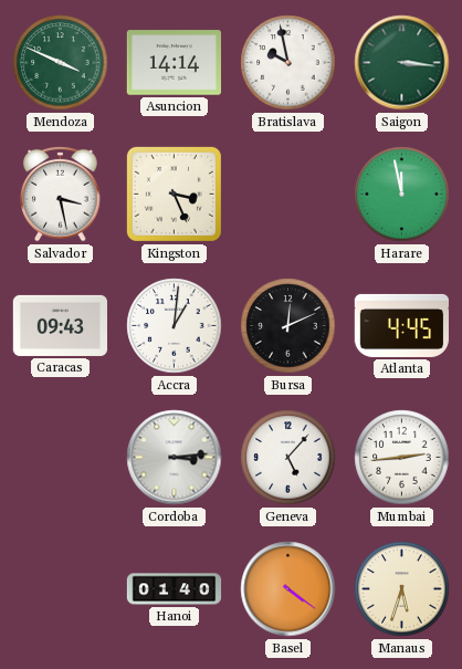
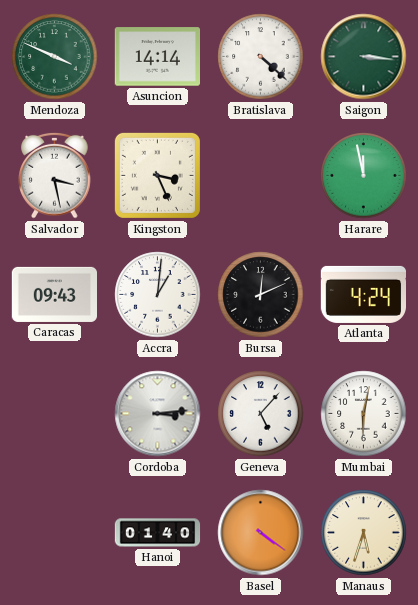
Bratislava: 9:58 -> 4:22
Atlanta: 4:45 -> 4:24
Mumbai: 2:44 -> 6:02
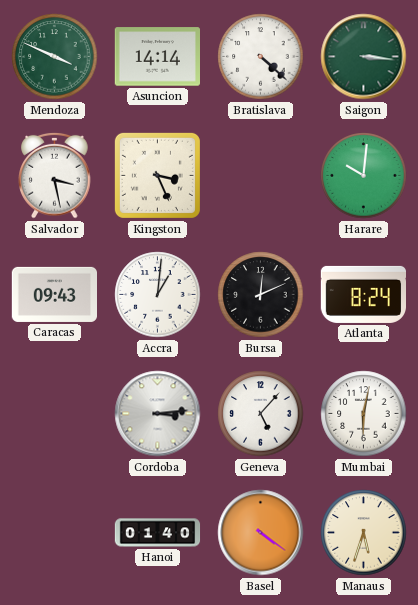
Harare: 11:58 -> 10:01
Atlanta: 4:24 -> 8:24
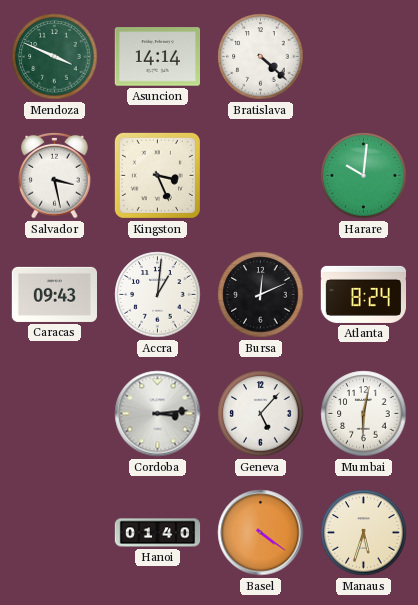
Saigon: 3:16 -> none
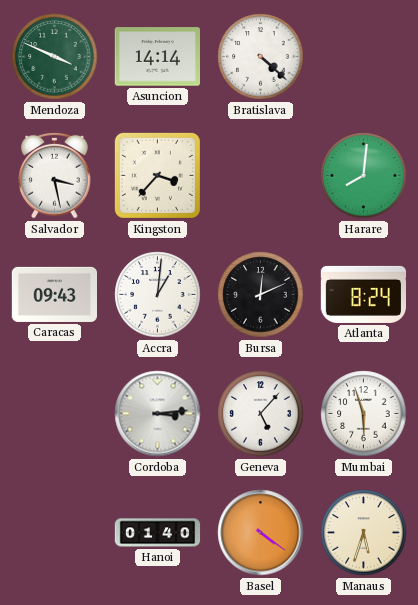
Kingston: 3:26 -> 3:37
Harare: 10:01 -> 8:01
Mumbai: 6:02 -> 5:57
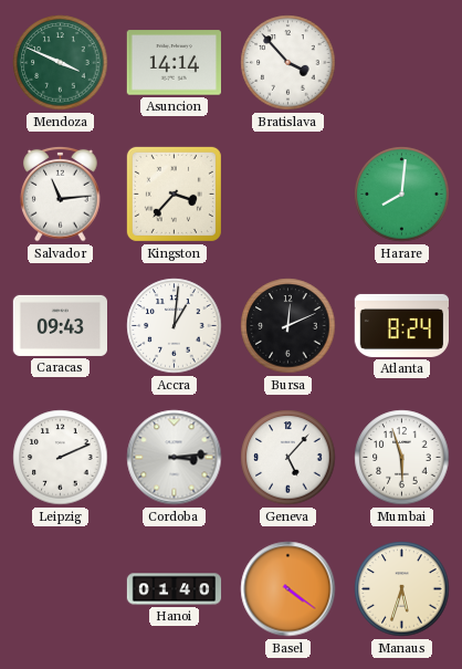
Bratislava: 4:22 -> 3:53
Salvador: 3:28 -> 11:14
Leipzig: none -> 2:11
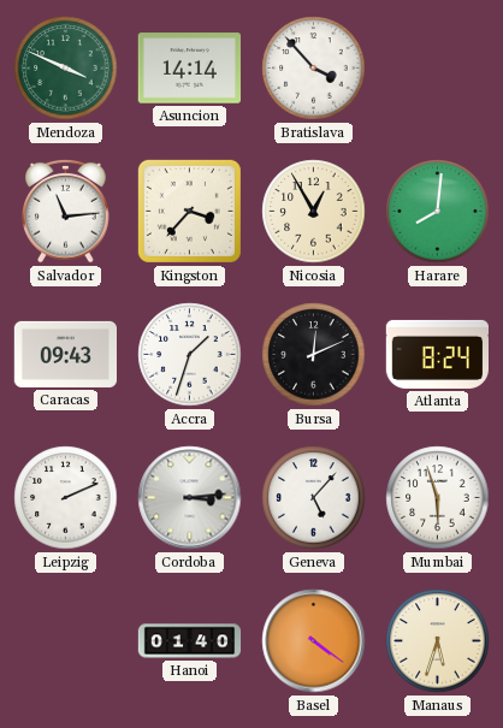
Nicosia: none -> 12:55
Accra: 1:01 -> 1:33
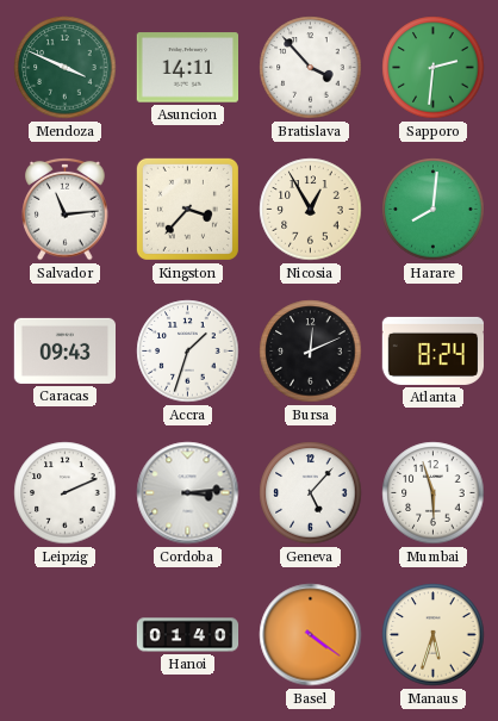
Asuncion: 14:14 -> 14:11
Sapporo: none -> 2:31
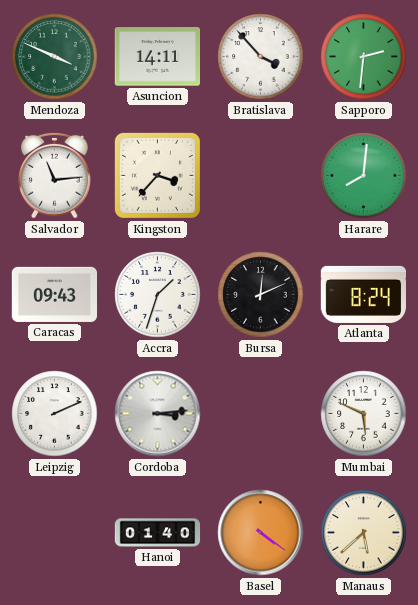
Nicosia: 12:55 -> none
Geneva: 5:07 -> none
Mumbai: 5:57 -> 5:49
Manaus: 5:33 -> 5:38
